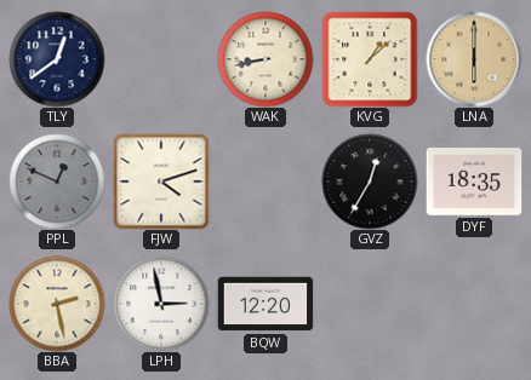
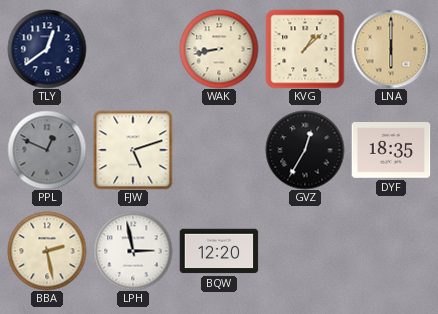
FJW: 4:12 -> 5:12
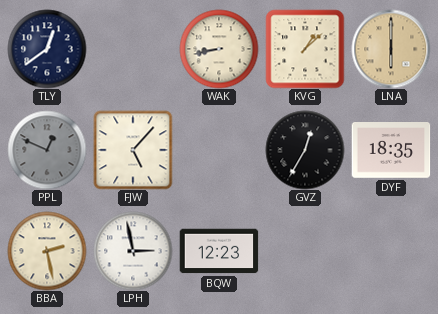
FJW: 5:12 -> 5:07
BQW: 12:20 -> 12:23
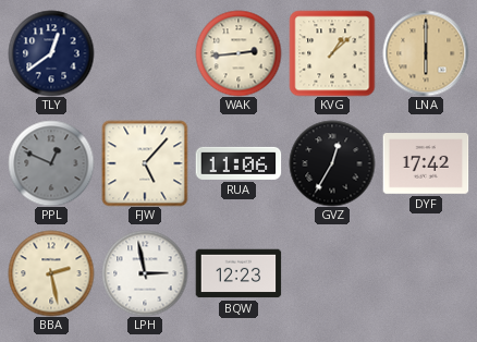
WAK: 8:43 -> 2:44
RUA: none -> 11:06
DYF: 18:35 -> 17:42
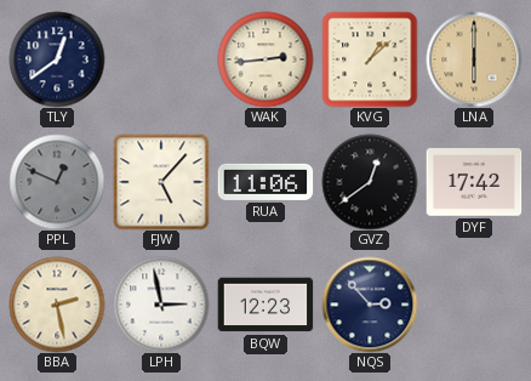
GVZ: 12:35 -> 12:39
NQS: none -> 2:53
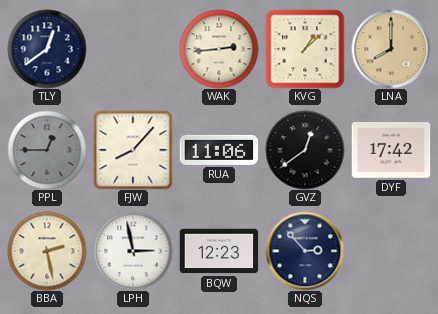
LNA: 6:00 -> 8:00
PPL: 12:49 -> 12:45
FJW: 5:07 -> 8:07
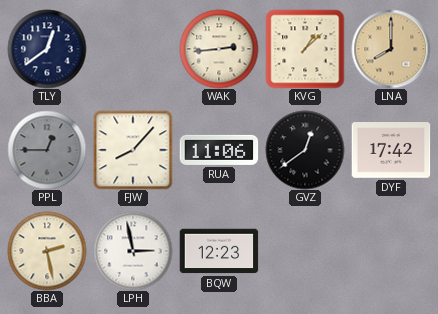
NQS: 2:53 -> none
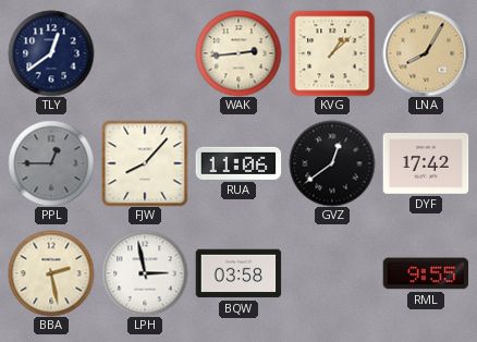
LNA: 8:00 -> 8:05
BQW: 12:23 -> 03:58
RML: none -> 9:55
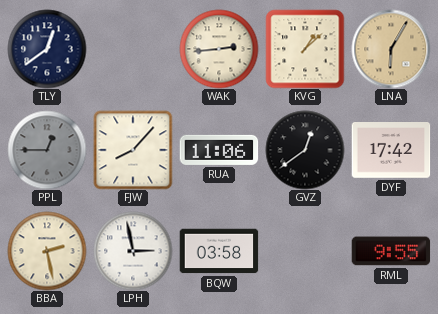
LNA: 8:05 -> 6:05
